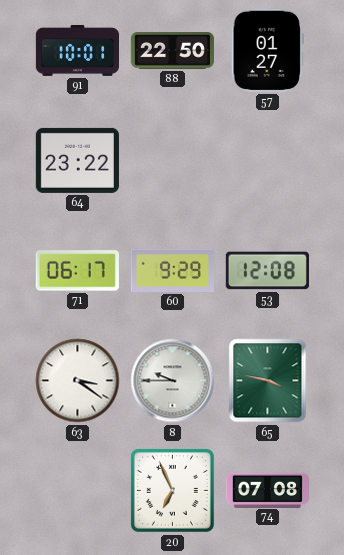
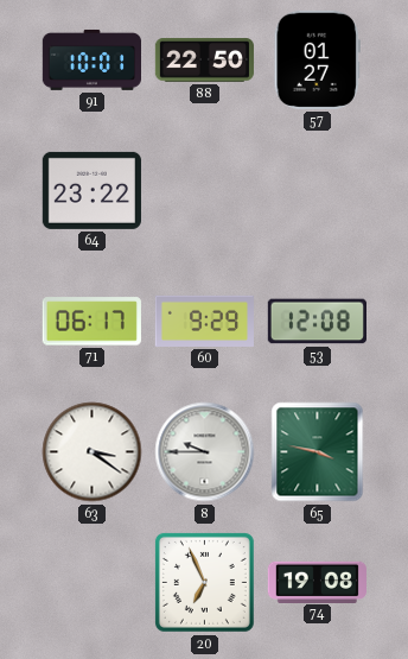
74: 07:08 -> 19:08
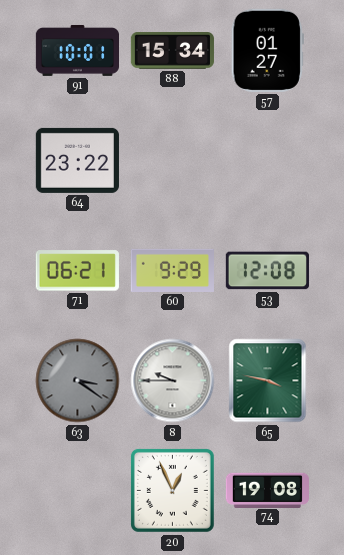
88: 22:50 -> 15:34
71: 06:17 -> 06:21
63 dial: white -> grey
20: 6:56 -> 12:56
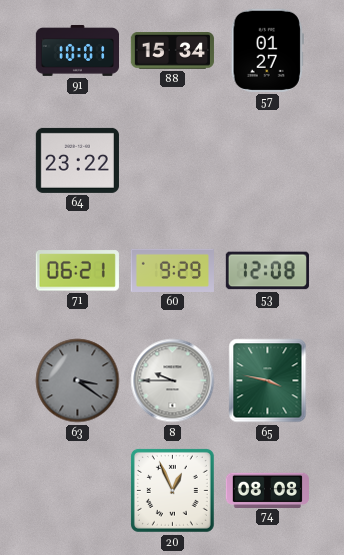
74: 19:08 -> 08:08
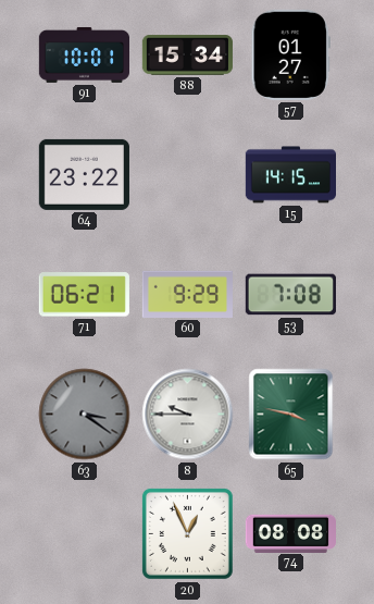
15: none -> 14:15
53: 12:08 -> 7:08
